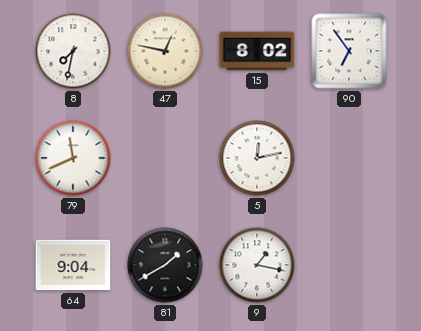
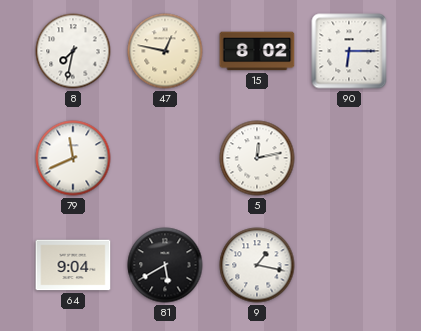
90: 6:54 -> 6:15
81: 1:40 -> 5:40
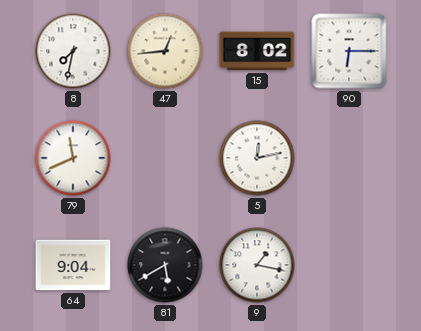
47: 12:47 -> 12:44
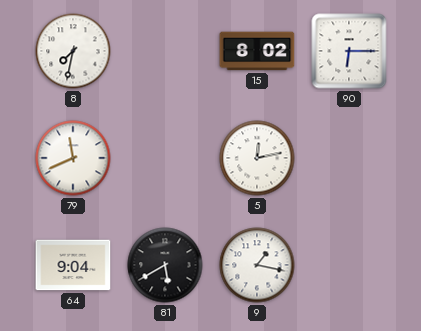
47: 12:44 -> none
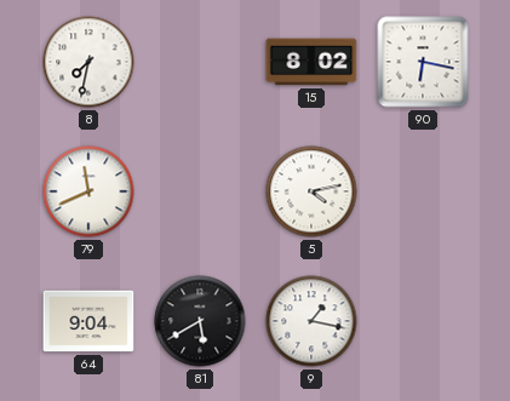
90: 6:15 -> 6:17
5: 12:13 -> 4:13
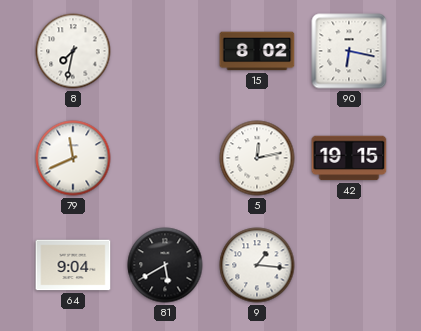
5: 4:13 -> 12:13
42: none -> 19:15
9: 1:17 -> 1:16
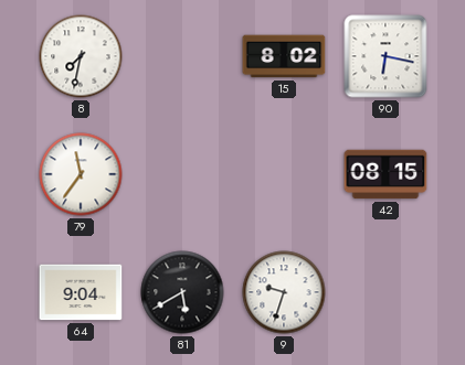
79: 11:41 -> 11:36
5: 12:13 -> none
42: 19:15 -> 08:15
9: 1:16 -> 9:33
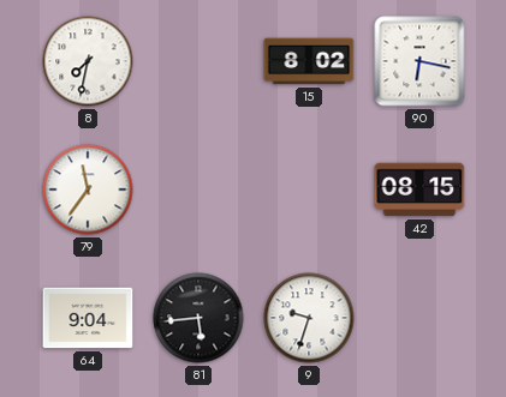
81: 5:40 -> 5:44
